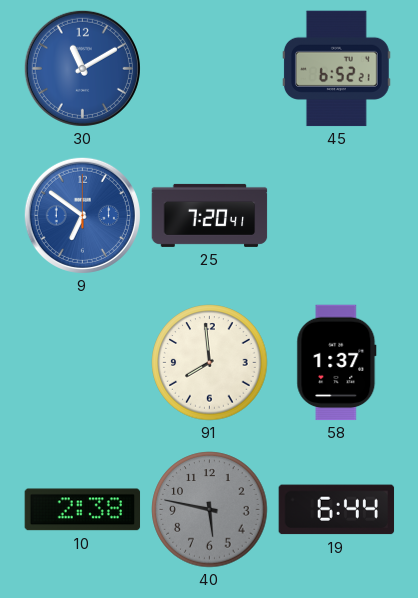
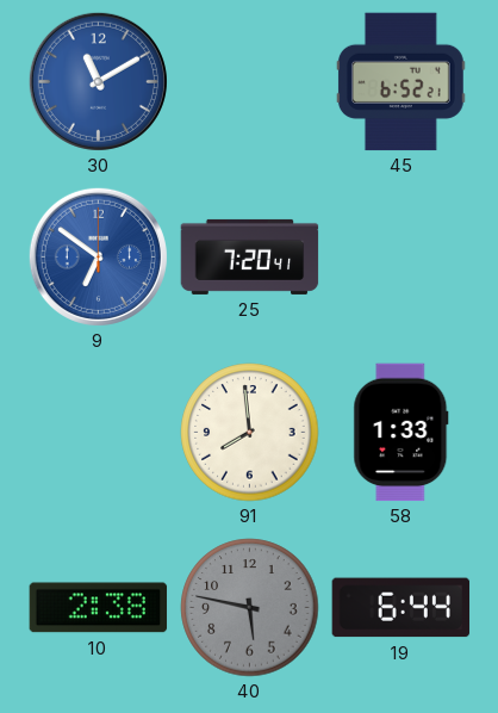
58: 1:37 -> 1:33
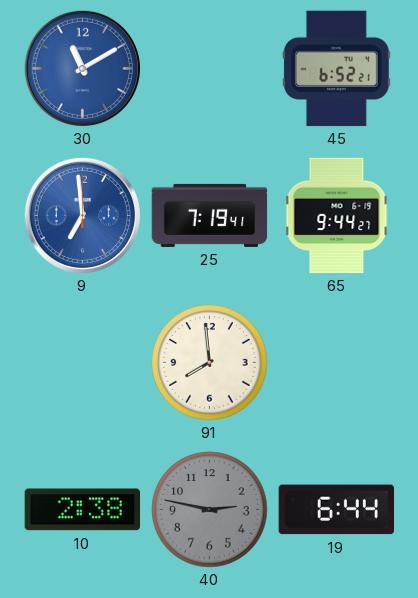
9: 6:51 -> 6:59
25: 7:20 -> 7:19
65: none -> 9:44
58: 1:33 -> none
40: 5:47 -> 2:47
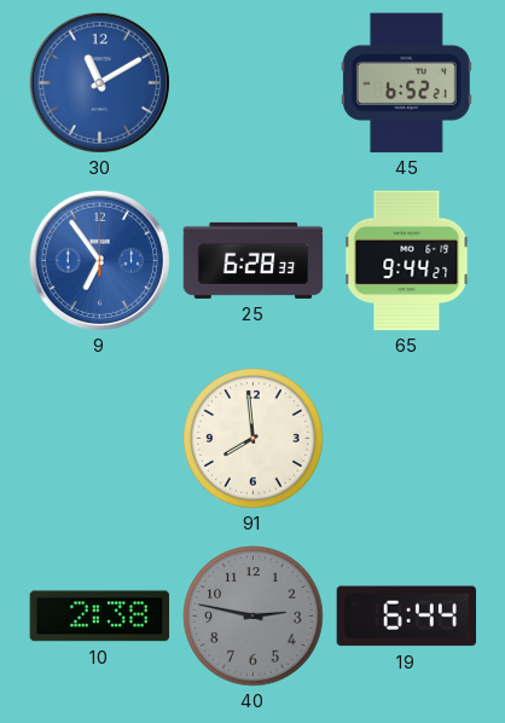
9: 6:59 -> 6:54
25: 7:19 -> 6:28
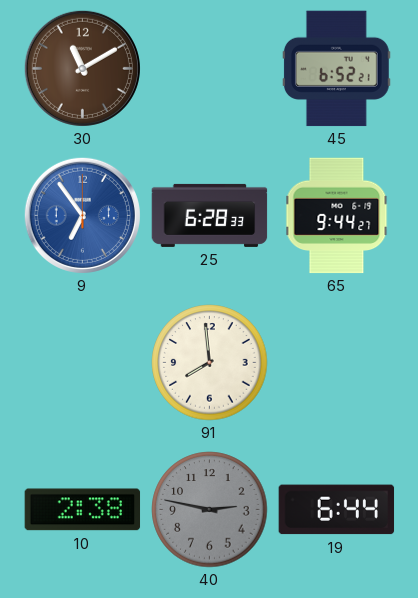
30 dial: blue -> brown
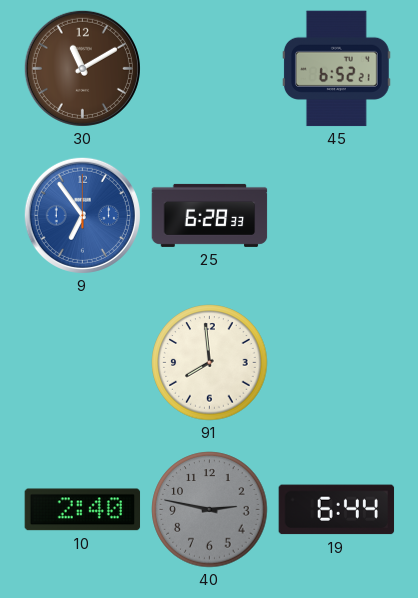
65: 9:44 -> none
10: 2:38 -> 2:40
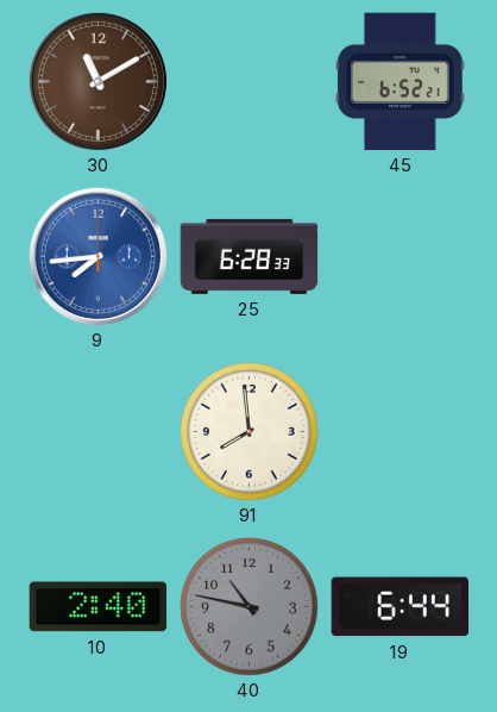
9: 6:54 -> 7:44
40: 2:47 -> 10:47
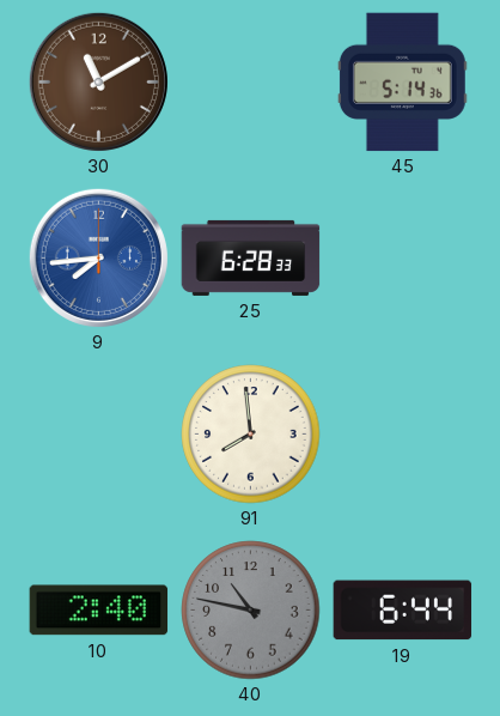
45: 6:52 -> 5:14
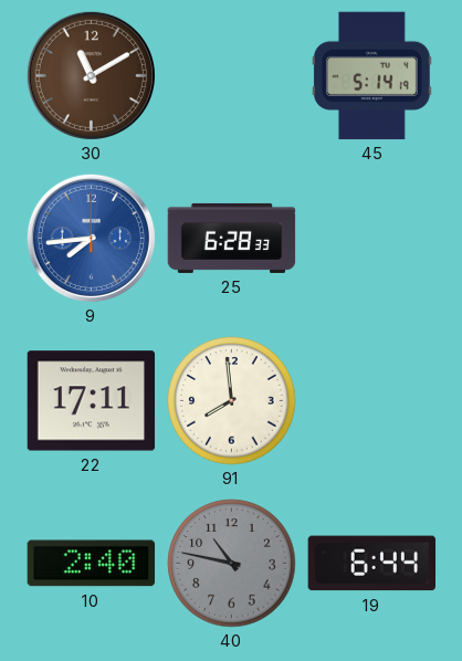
45: 5:14:36 -> 5:14:19
22: none -> 17:11
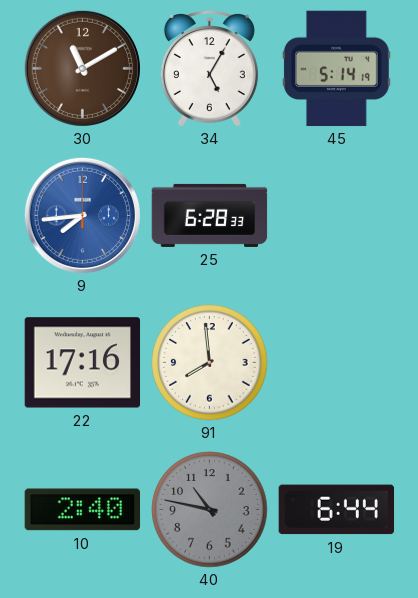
34: none -> 5:05
22: 17:11 -> 17:16
